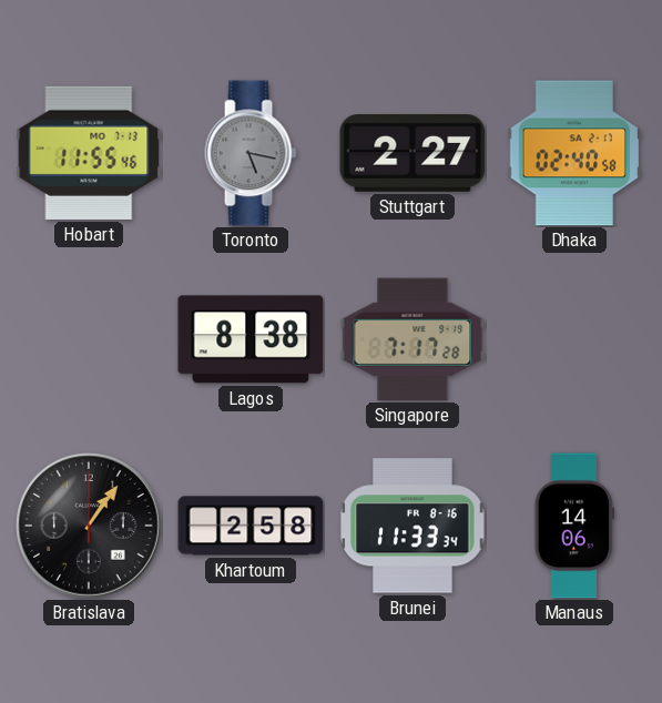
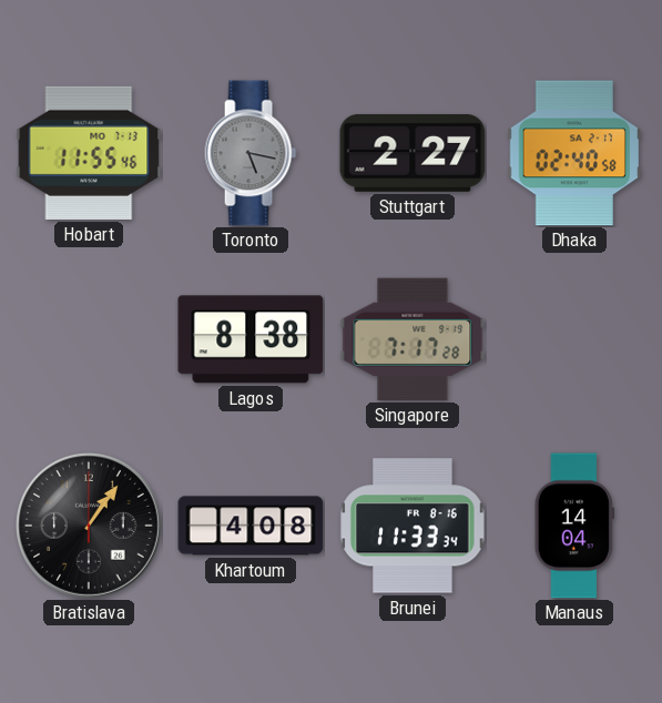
Khartoum: 2:58 -> 4:08
Manaus: 14:06 -> 14:04
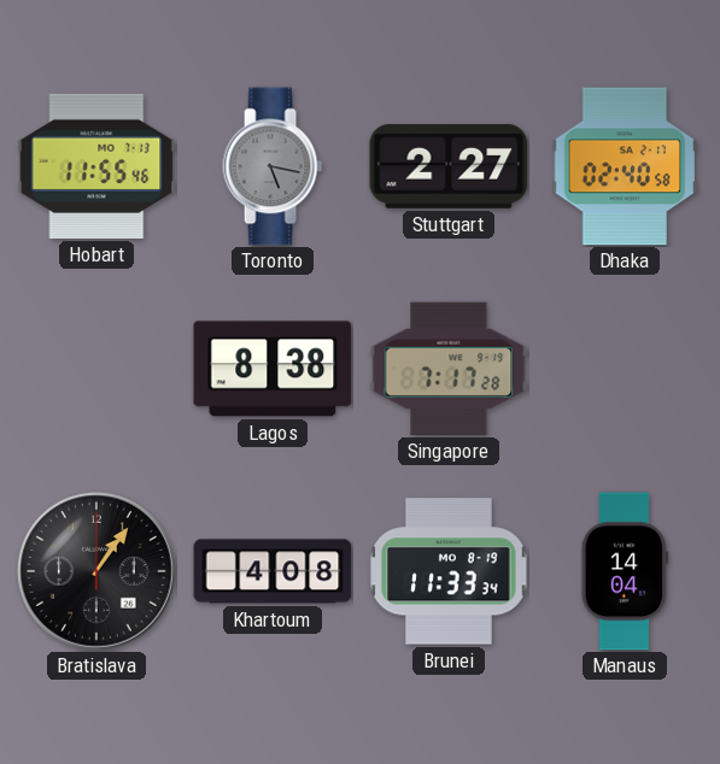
Brunei date: FR 8-16 -> MO 8-19
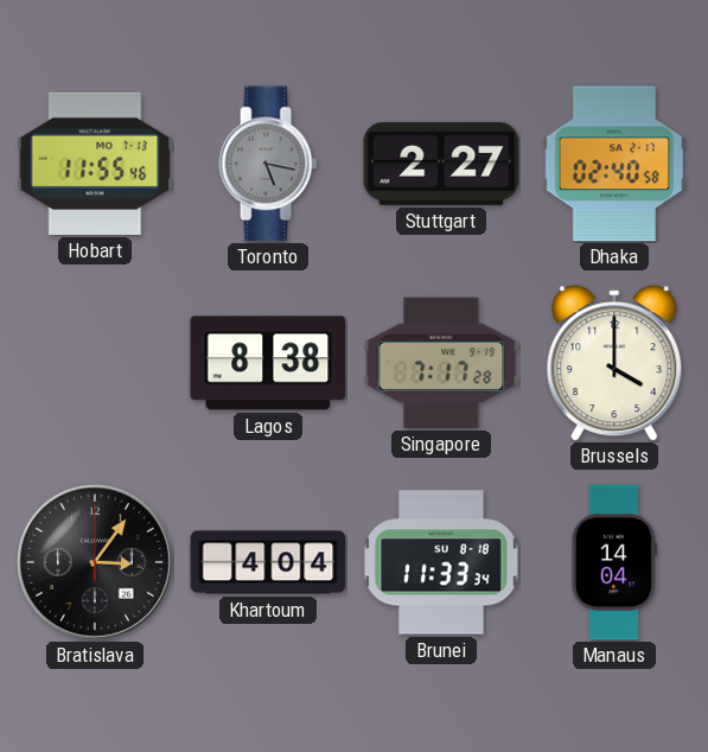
Brussels: none -> 4:00
Bratislava: 1:06 -> 3:06
Khartoum: 4:08 -> 4:04
Brunei date: MO 8-19 -> SU 8-18
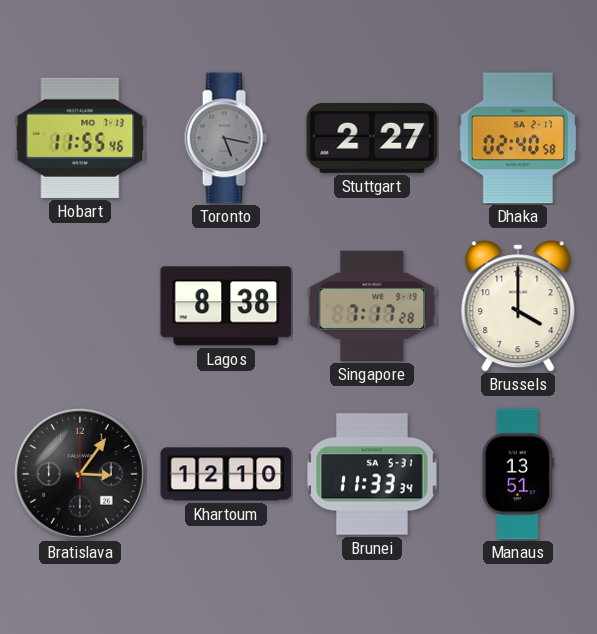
Khartoum: 4:04 -> 12:10
Brunei date: SU 8-18 -> SA 5-31
Manaus: 14:04 -> 13:51
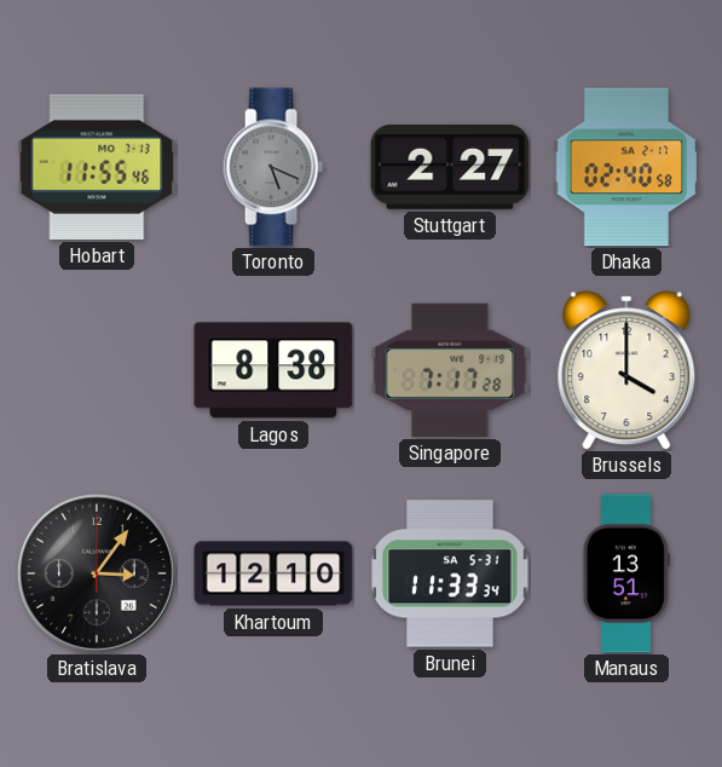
Toronto: 5:17 -> 5:19
